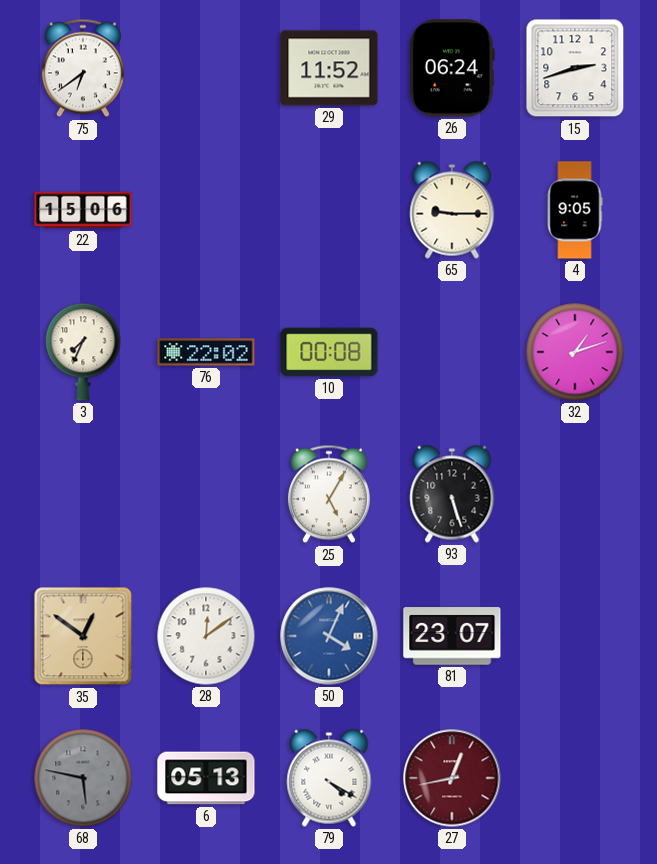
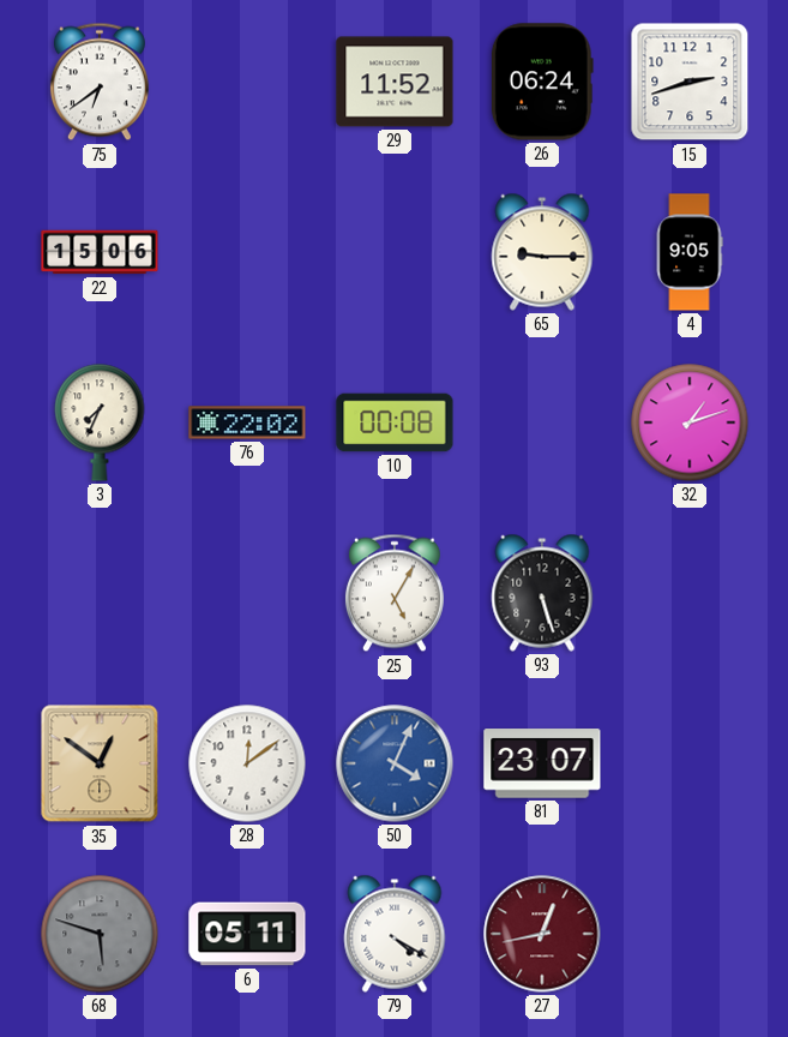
68: 5:47 -> 5:48
6: 05:13 -> 05:11
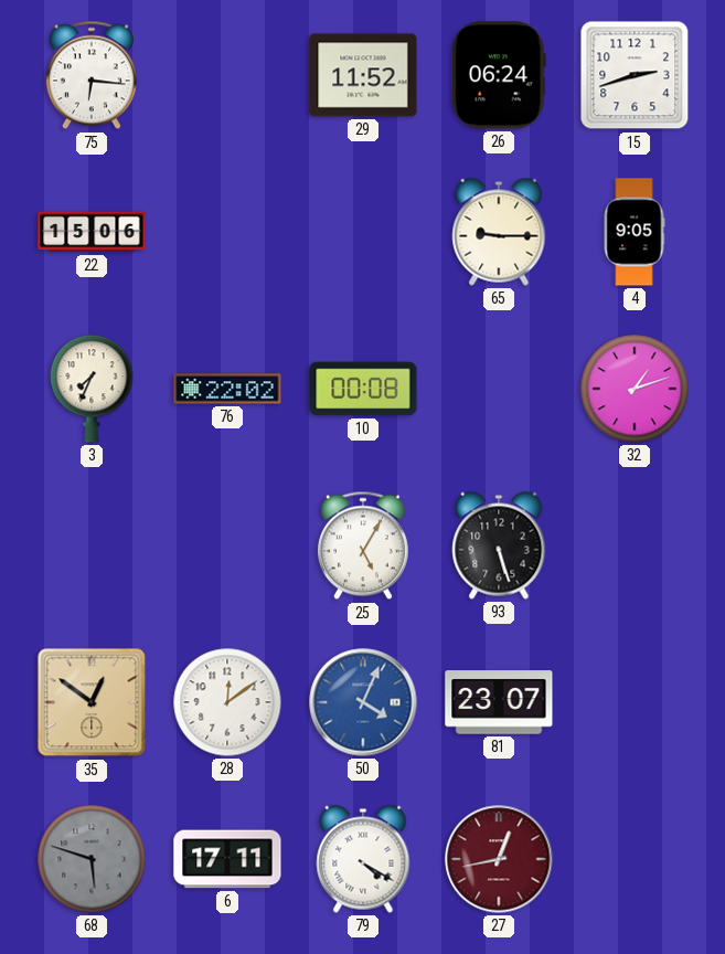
75: 6:39 -> 6:16
6: 05:11 -> 17:11
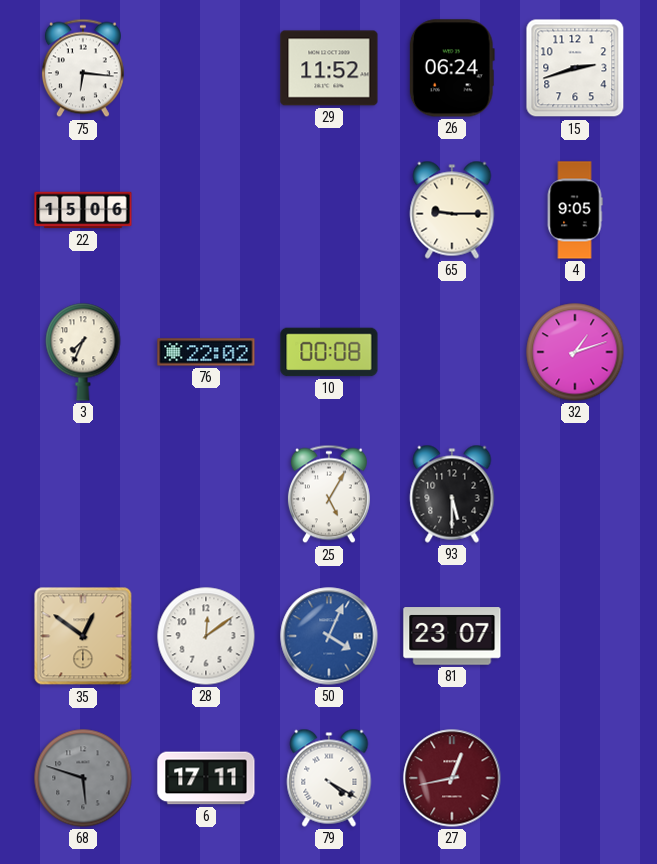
93: 5:27 -> 5:30
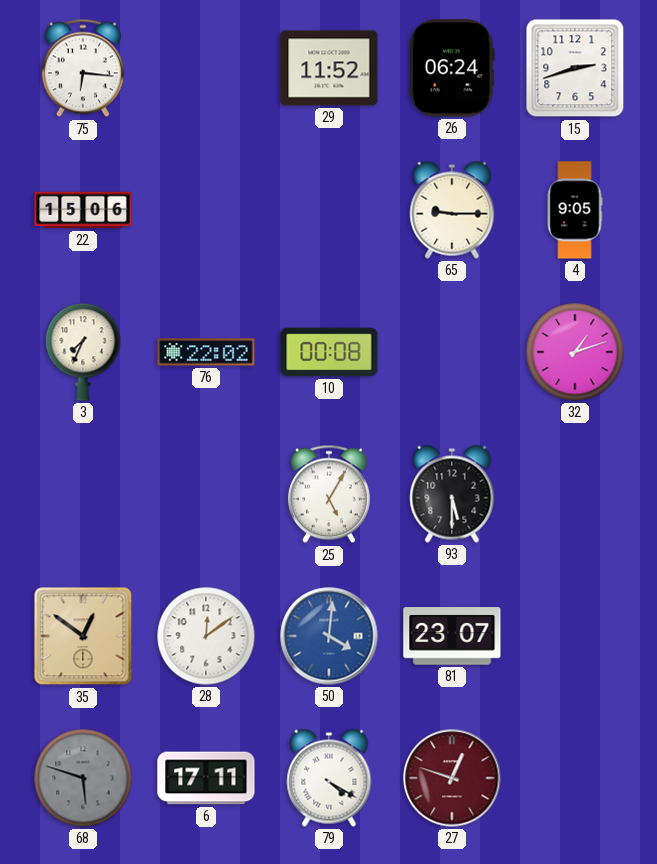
50: 4:04 -> 4:01
27: 12:43 -> 12:48
